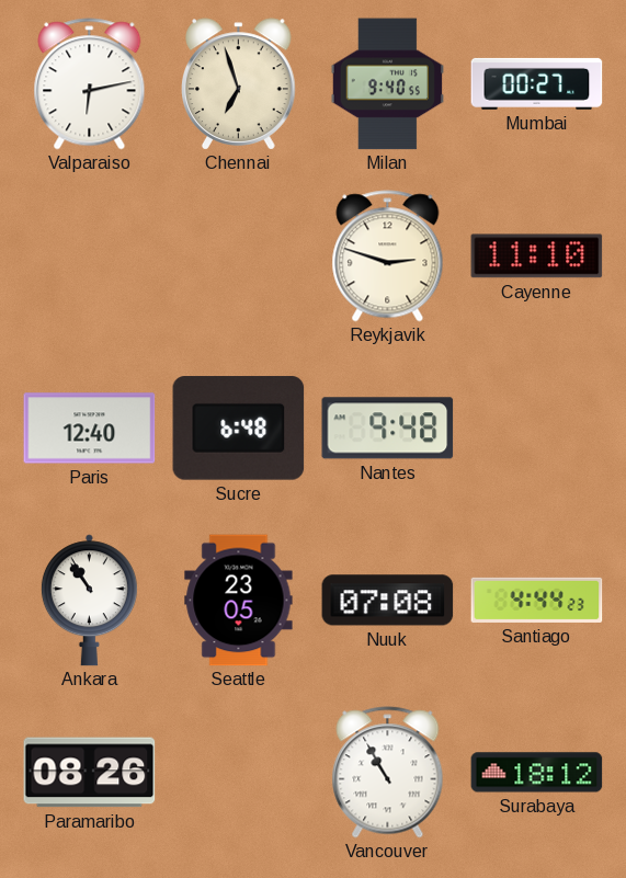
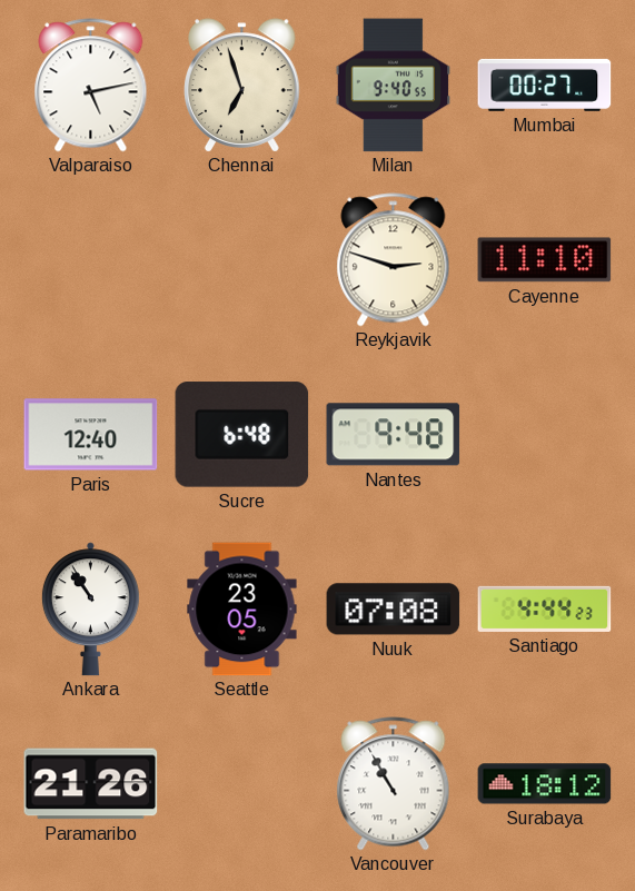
Valparaiso: 6:13 -> 5:13
Paramaribo: 08:26 -> 21:26
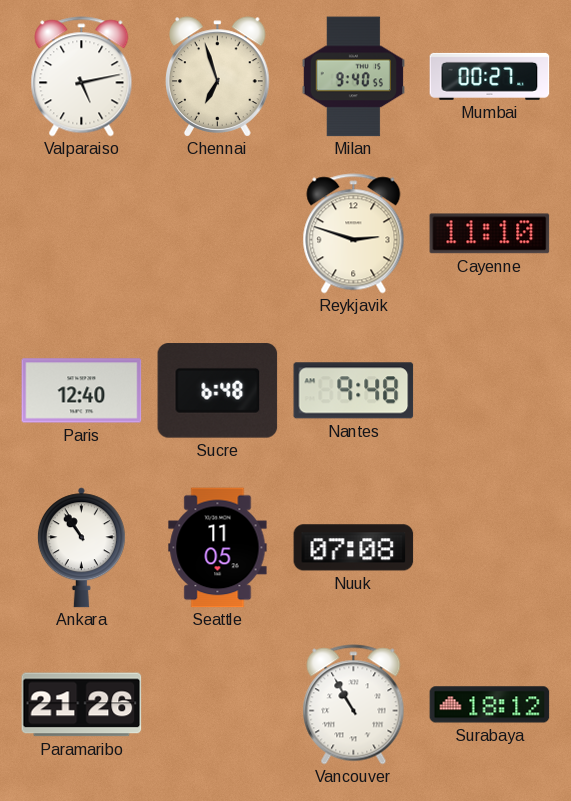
Seattle: 23:05 -> 11:05
Santiago: 4:44 -> none
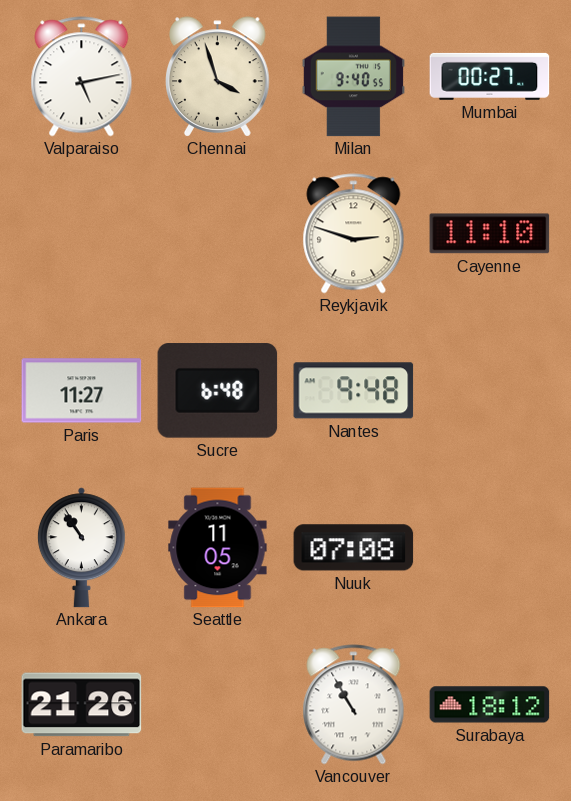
Chennai: 6:57 -> 3:57
Paris: 12:40 -> 11:27
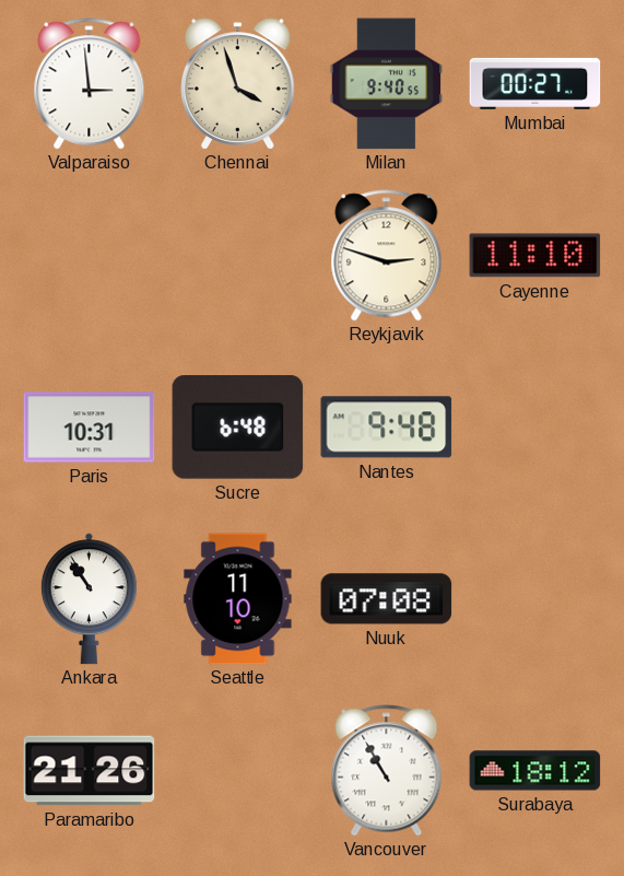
Valparaiso: 5:13 -> 2:59
Paris: 11:27 -> 10:31
Seattle: 11:05 -> 11:10
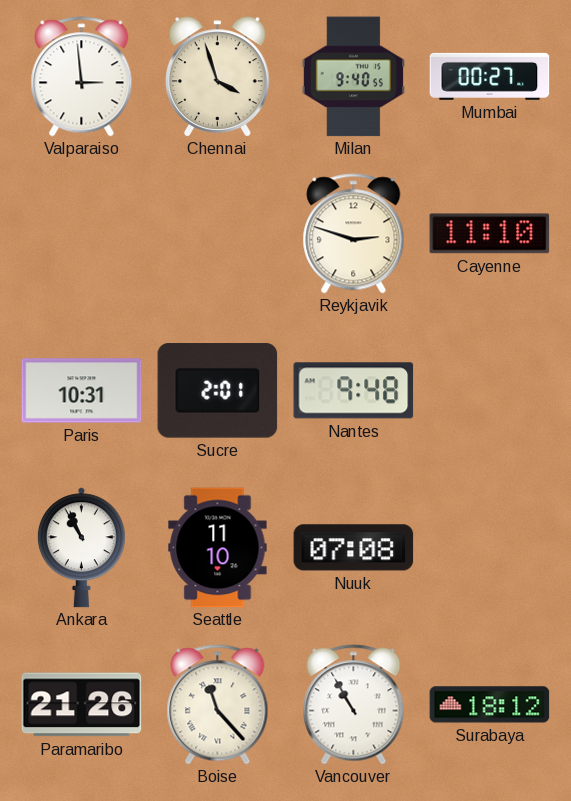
Sucre: 6:48 -> 2:01
Ankara: 10:54 -> 10:56
Boise: none -> 11:23
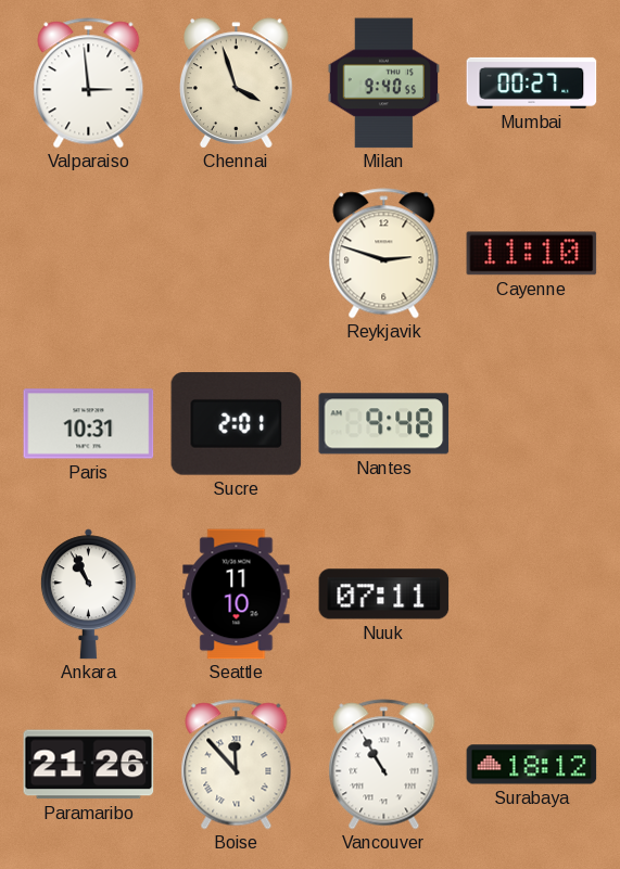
Nuuk: 07:08 -> 07:11
Boise: 11:23 -> 11:53
